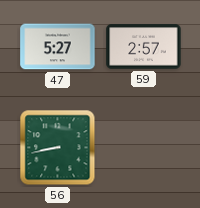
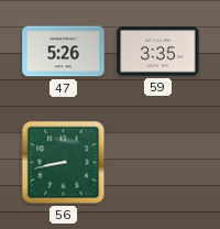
47: 5:27 -> 5:26
59: 2:57 -> 3:35
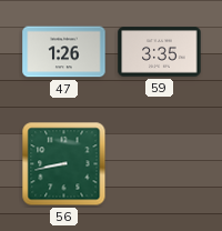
47: 5:26 -> 1:26
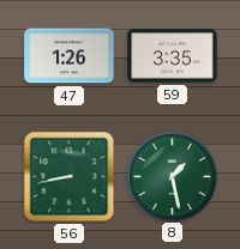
8: none -> 1:28
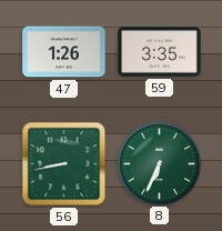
8: 1:28 -> 6:34
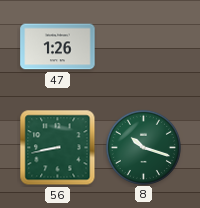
59: 3:35 -> none
8: 6:34 -> 10:18
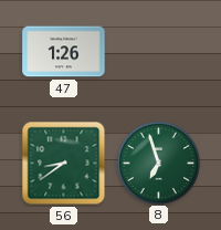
56: 8:43 -> 8:39
8: 10:18 -> 6:57
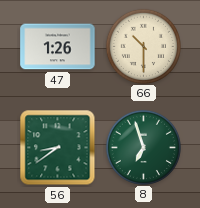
66: none -> 10:30
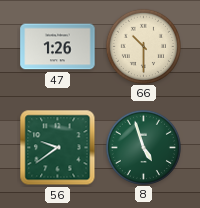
56: 8:39 -> 9:39
8: 6:57 -> 4:57
